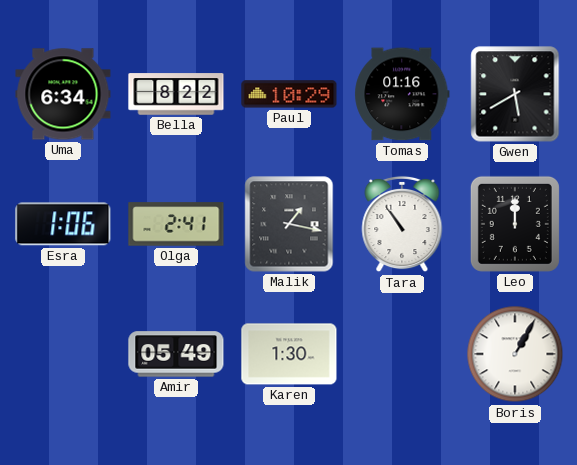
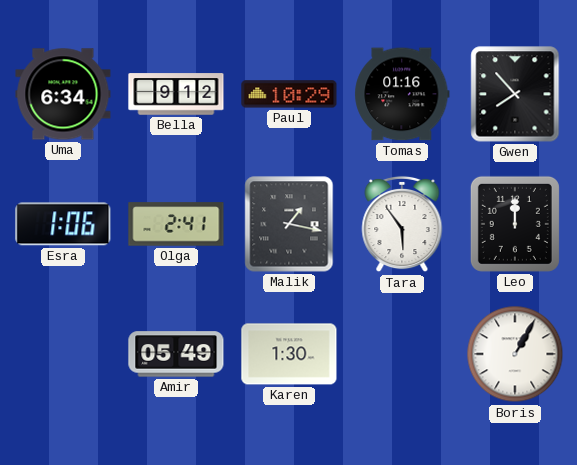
Bella: 8:22 -> 9:12
Gwen: 5:40 -> 7:53
Tara: 10:54 -> 5:54
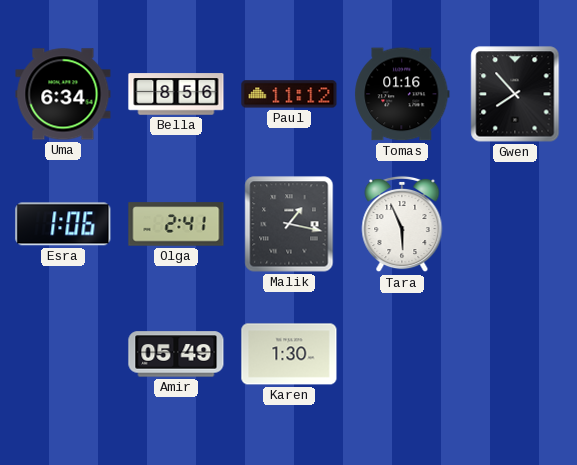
Bella: 9:12 -> 8:56
Paul: 10:29 -> 11:12
Tara: 5:54 -> 5:56
Leo: 12:00 -> none
Boris: 1:05 -> none
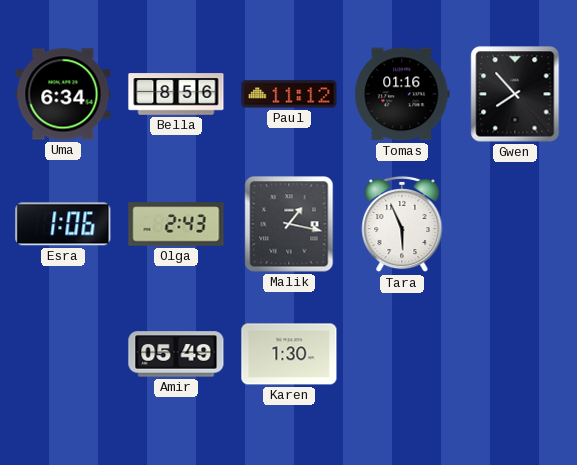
Olga: 2:41 -> 2:43
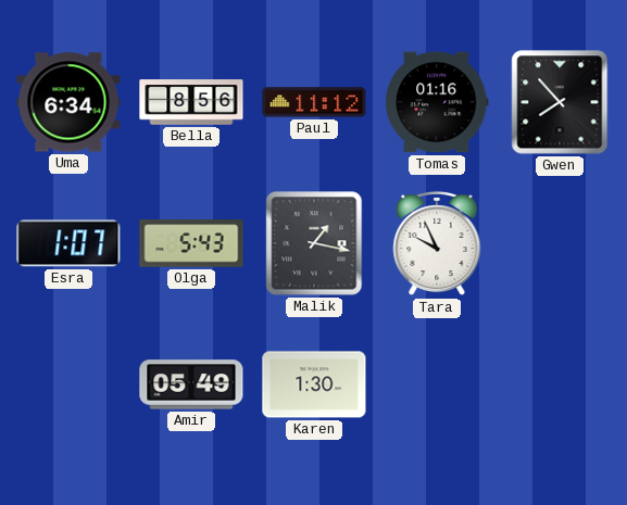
Esra: 1:06 -> 1:07
Olga: 2:43 -> 5:43
Tara: 5:56 -> 9:56
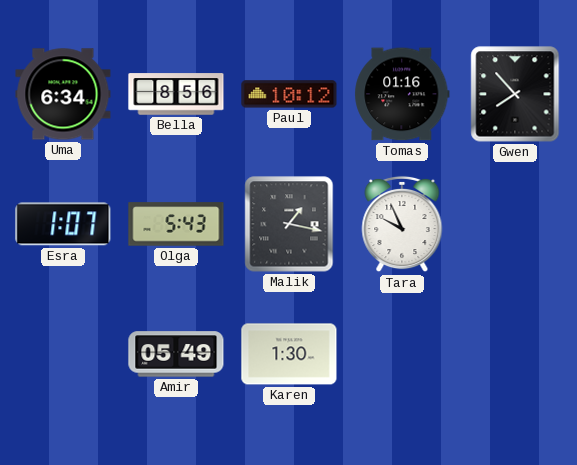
Paul: 11:12 -> 10:12
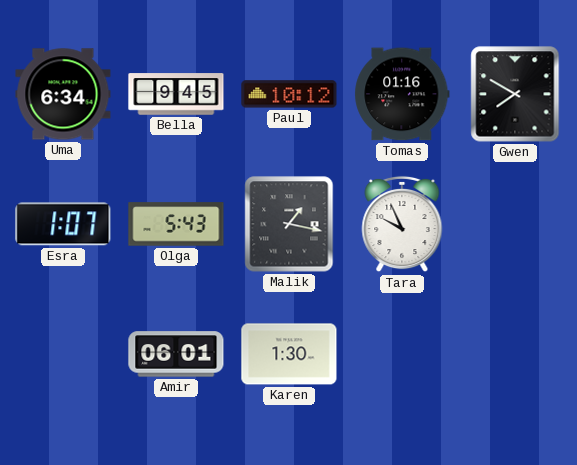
Bella: 8:56 -> 9:45
Gwen: 7:53 -> 7:50
Amir: 05:49 -> 06:01
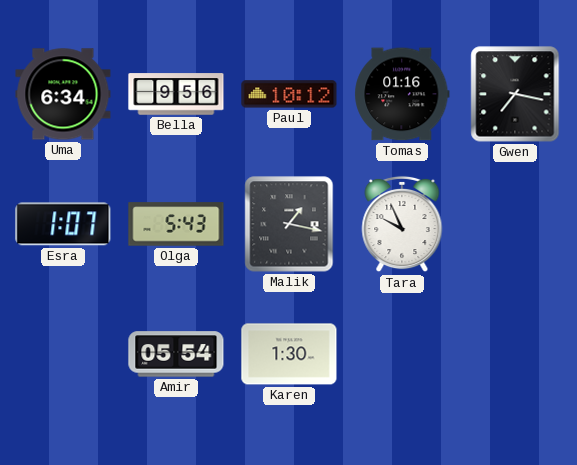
Bella: 9:45 -> 9:56
Gwen: 7:50 -> 7:17
Amir: 06:01 -> 05:54
